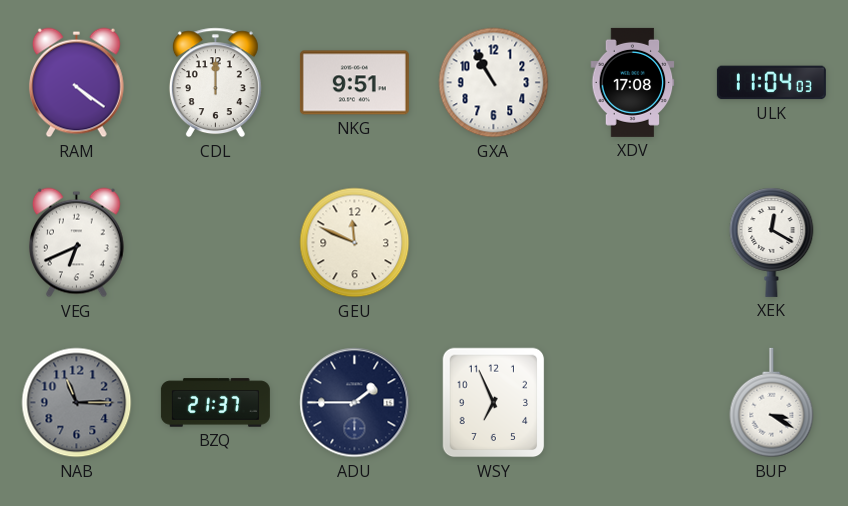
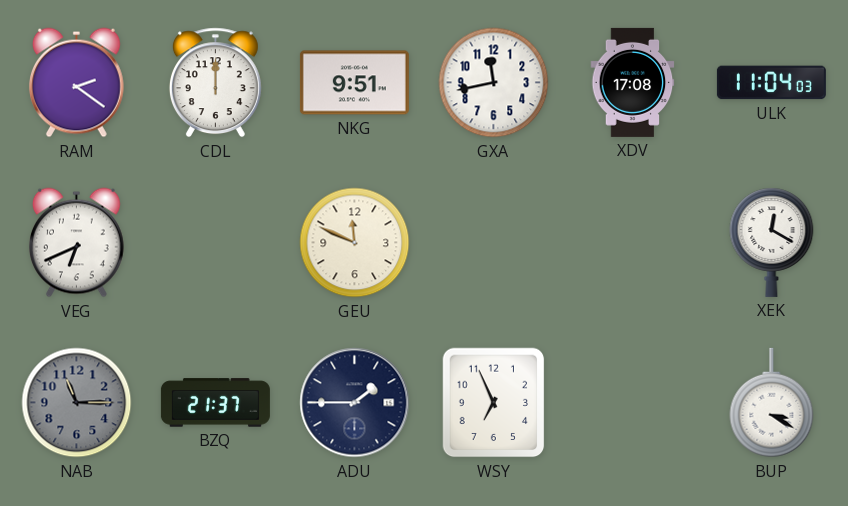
RAM: 4:21 -> 2:21
GXA: 10:55 -> 11:43
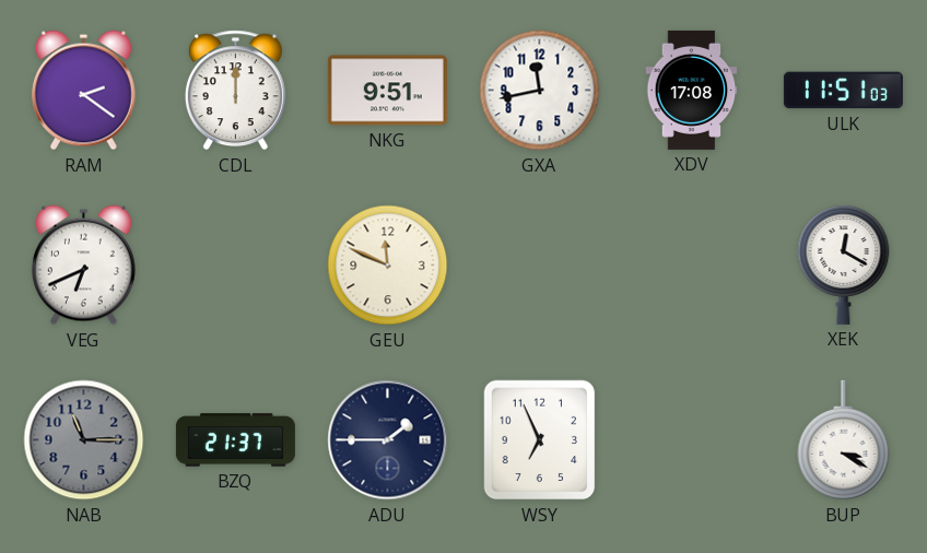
ULK: 11:04 -> 11:51
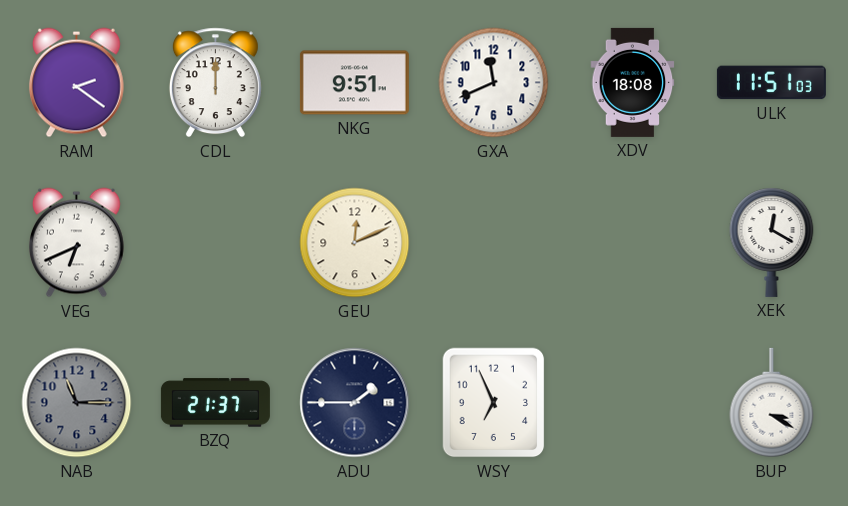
GXA: 11:43 -> 11:41
XDV: 17:08 -> 18:08
GEU: 11:49 -> 12:11
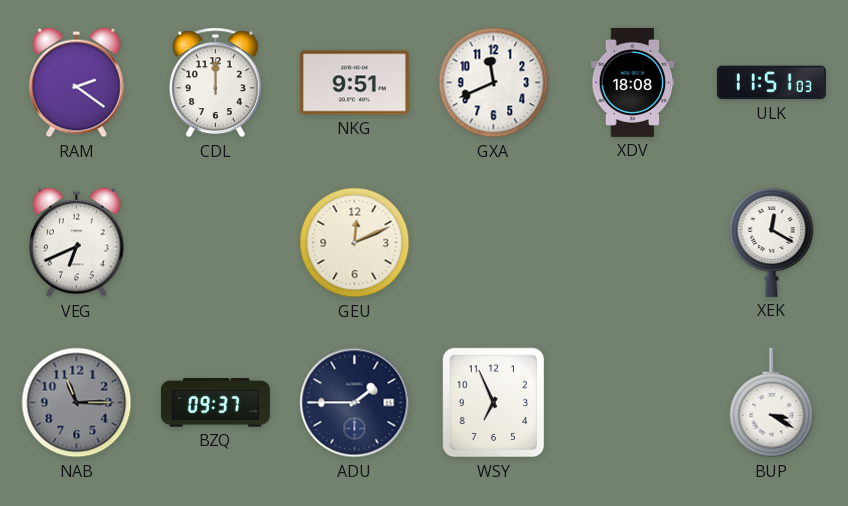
BZQ: 21:37 -> 09:37
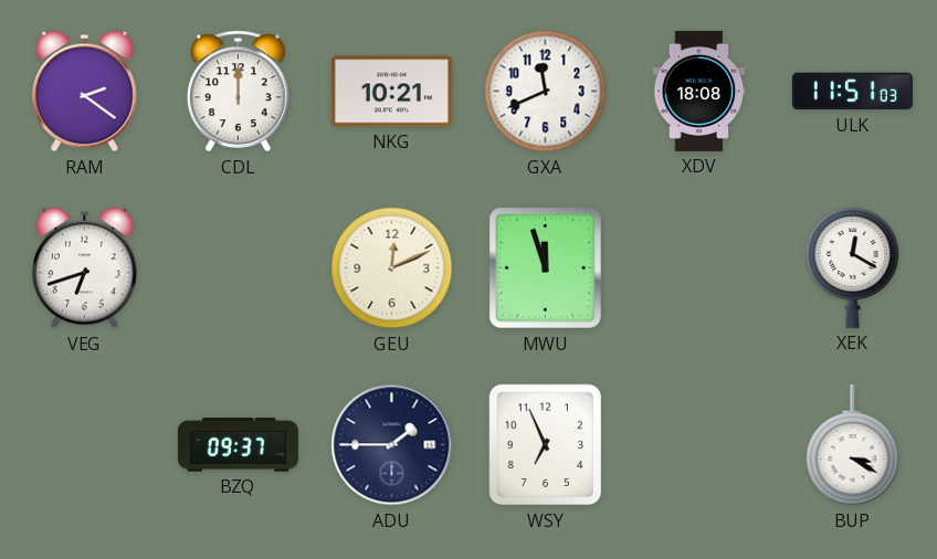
NKG: 9:51 -> 10:21
VEG: 6:41 -> 6:42
MWU: none -> 11:57
NAB: 11:15 -> none
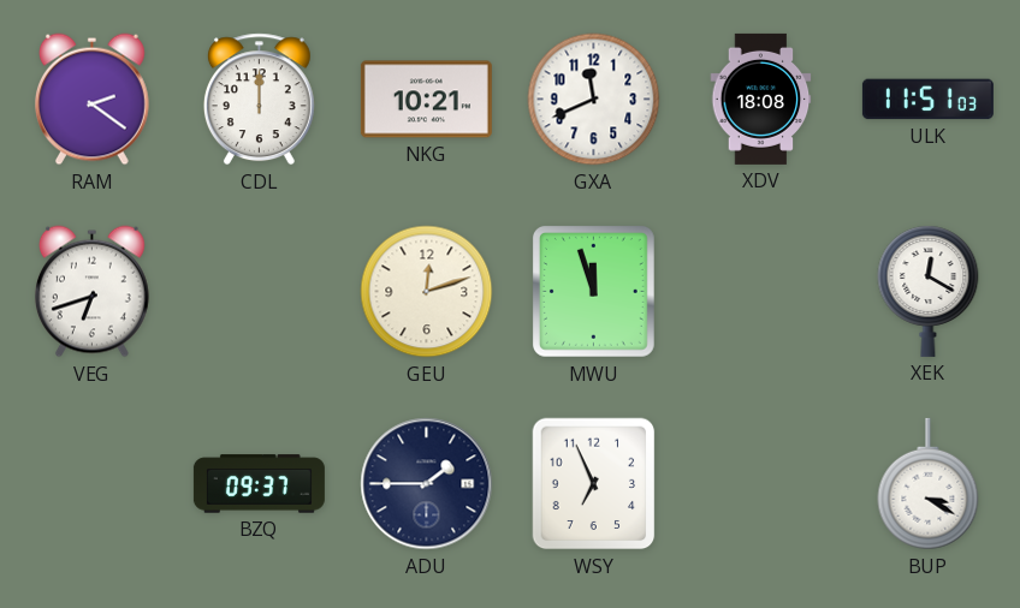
GEU: 12:11 -> 12:12
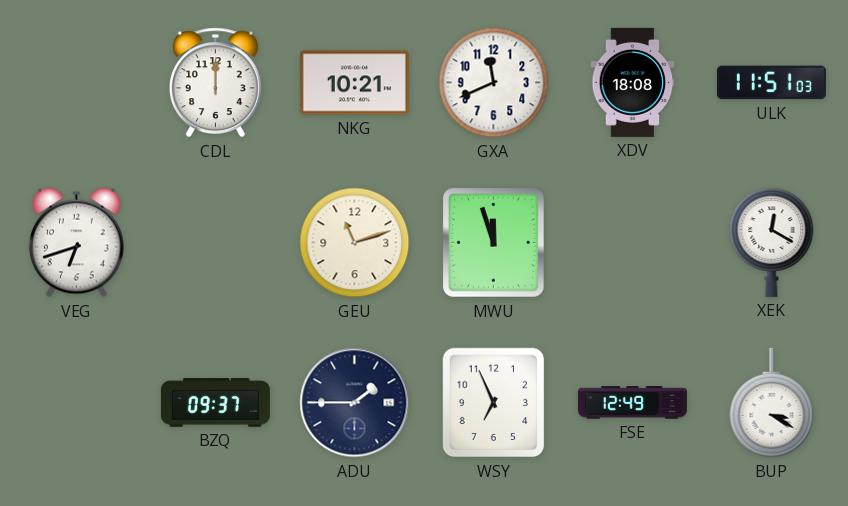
RAM: 2:21 -> none
GEU: 12:12 -> 11:12
FSE: none -> 12:49
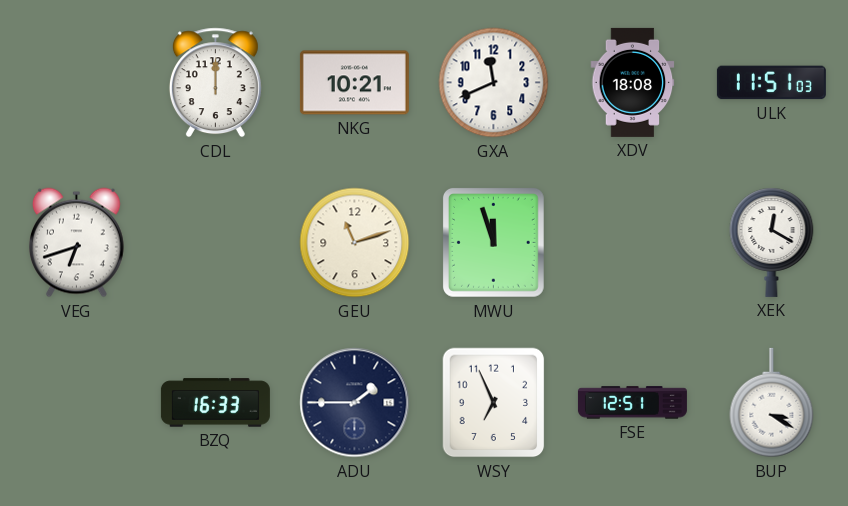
BZQ: 09:37 -> 16:33
FSE: 12:49 -> 12:51
